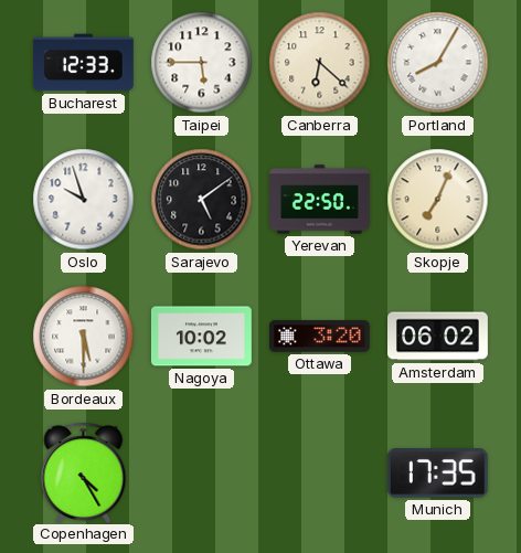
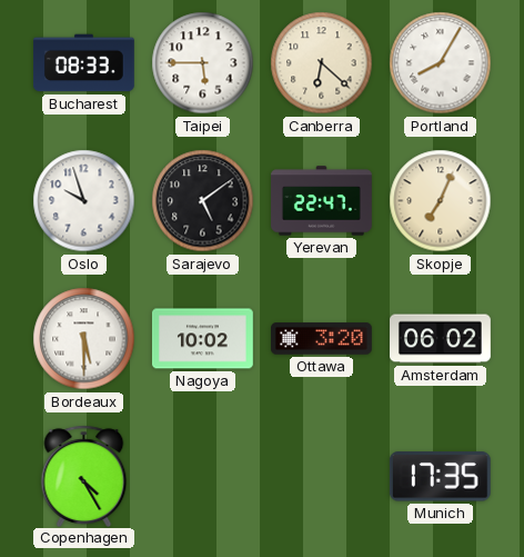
Bucharest: 12:33 -> 08:33
Yerevan: 22:50 -> 22:47
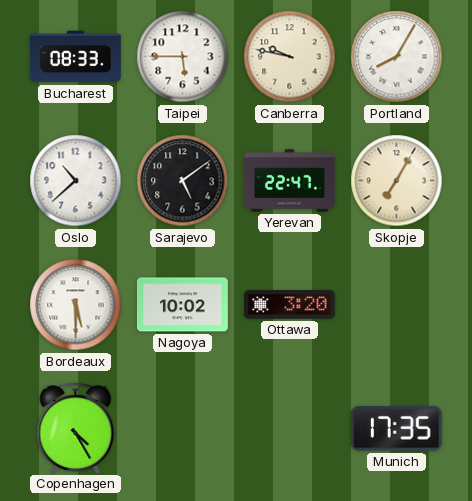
Canberra: 6:22 -> 9:47
Oslo: 9:57 -> 10:38
Skopje: 7:04 -> 7:05
Amsterdam: 06:02 -> none
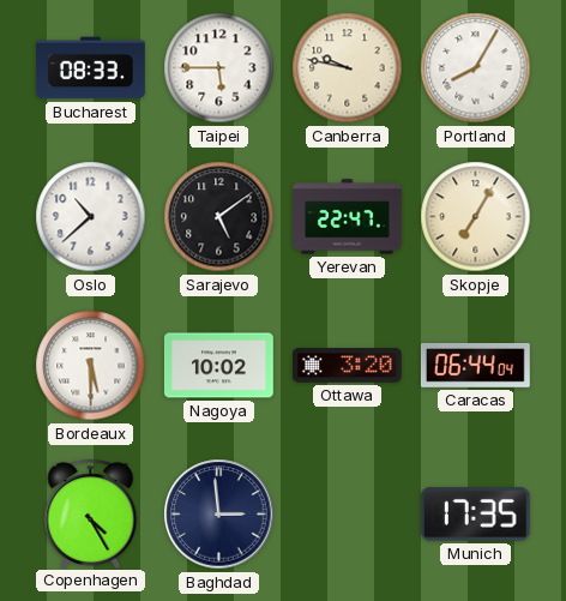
Caracas: none -> 06:44
Baghdad: none -> 2:59
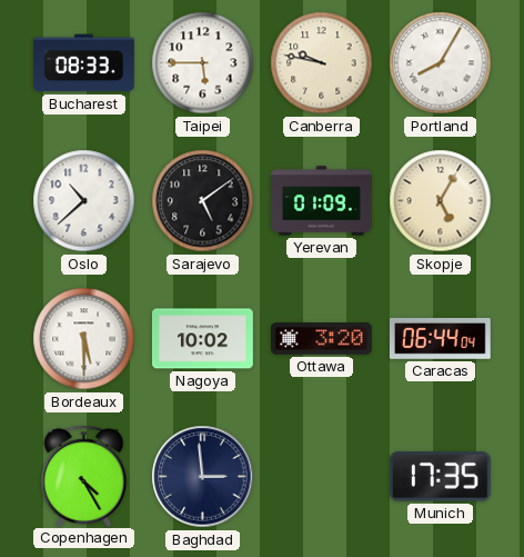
Yerevan: 22:47 -> 01:09
Skopje: 7:05 -> 5:05
